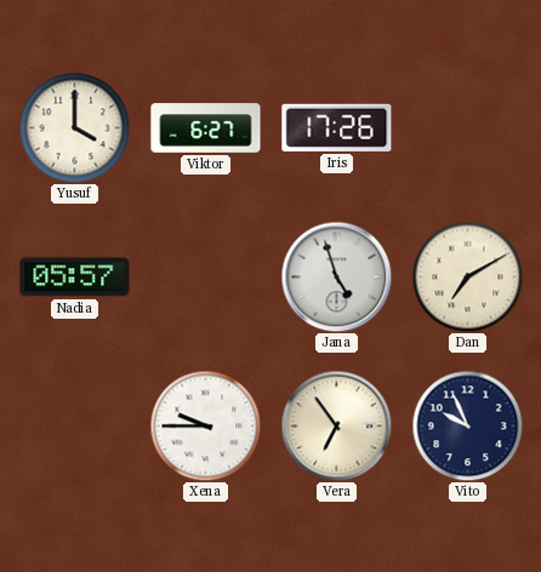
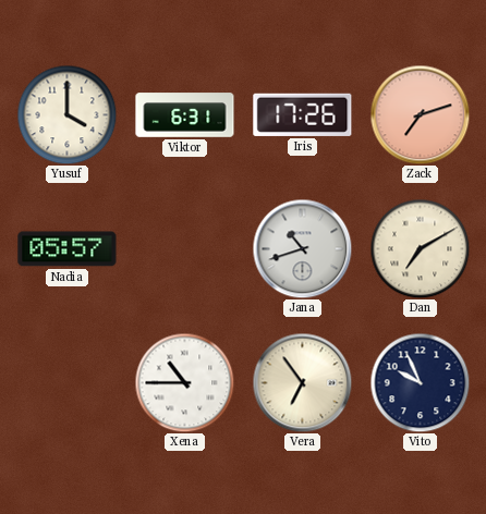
Viktor: 6:27 -> 6:31
Zack: none -> 7:12
Jana: 4:57 -> 10:42
Xena: 9:45 -> 10:45
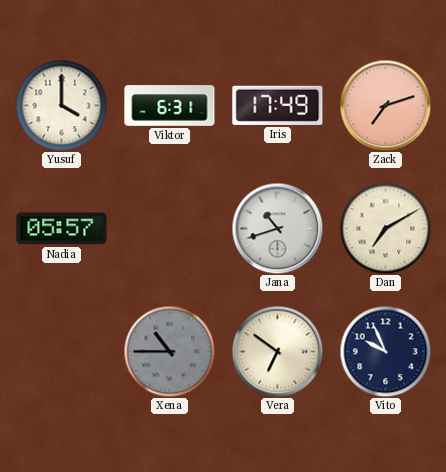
Iris: 17:26 -> 17:49
Xena dial: white -> grey
Vera: 6:54 -> 6:51
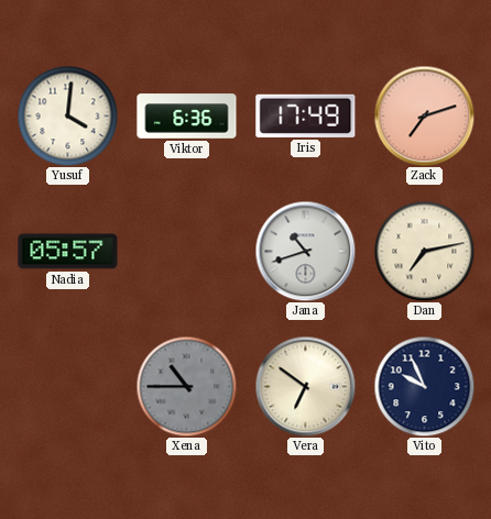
Yusuf: 4:00 -> 4:01
Viktor: 6:31 -> 6:36
Dan: 7:10 -> 7:13
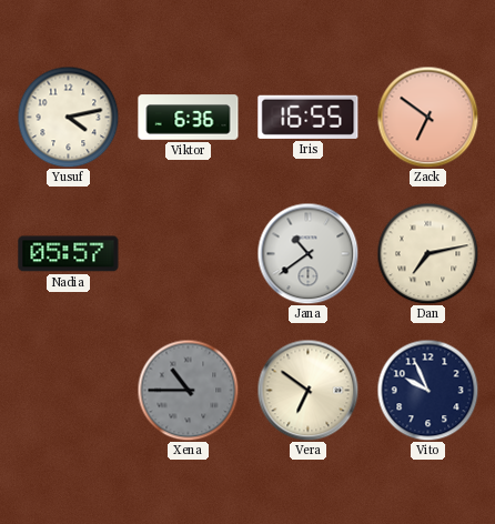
Yusuf: 4:01 -> 4:13
Iris: 17:49 -> 16:55
Zack: 7:12 -> 6:51
Jana: 10:42 -> 10:39
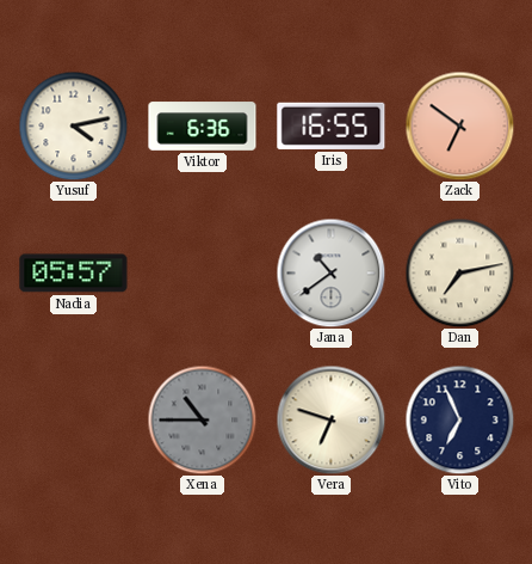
Vera: 6:51 -> 6:48
Vito: 9:56 -> 6:56
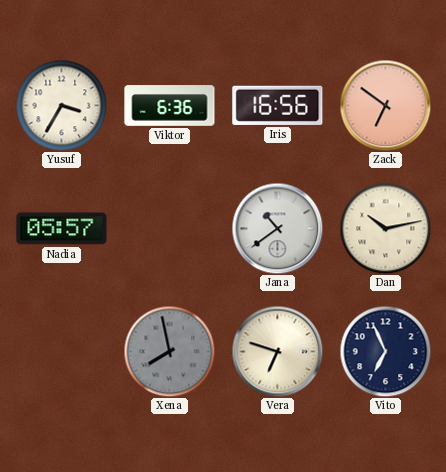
Yusuf: 4:13 -> 3:35
Iris: 16:55 -> 16:56
Dan: 7:13 -> 10:13
Xena: 10:45 -> 7:58
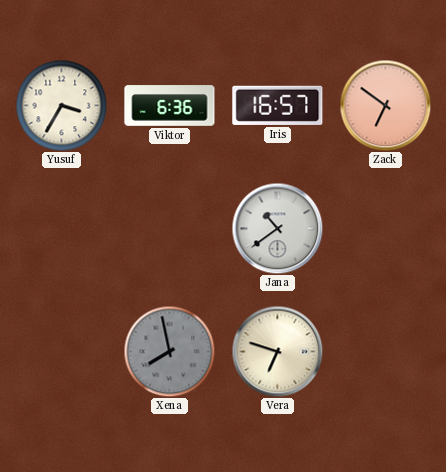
Iris: 16:56 -> 16:57
Nadia: 05:57 -> none
Dan: 10:13 -> none
Vito: 6:56 -> none
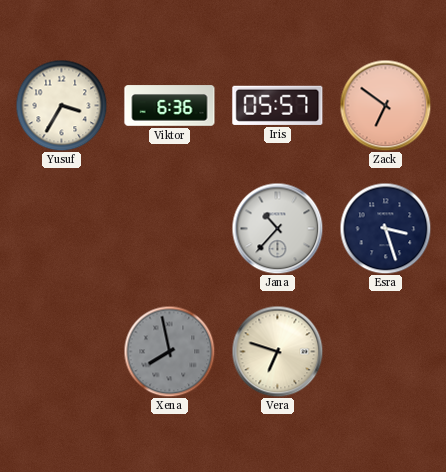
Iris: 16:57 -> 05:57
Jana: 10:39 -> 10:37
Esra: none -> 3:27
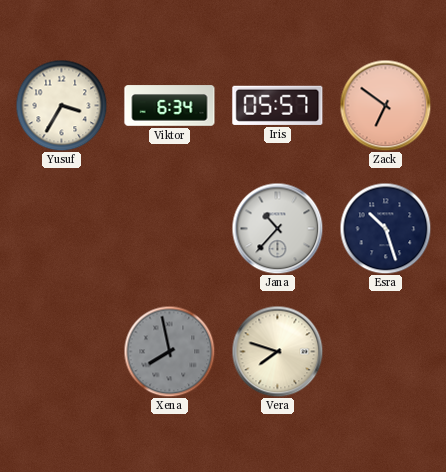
Viktor: 6:36 -> 6:34
Esra: 3:27 -> 10:27
Vera: 6:48 -> 7:48
